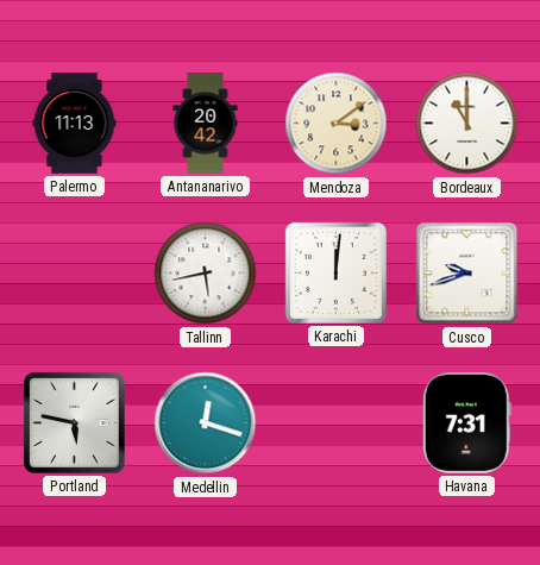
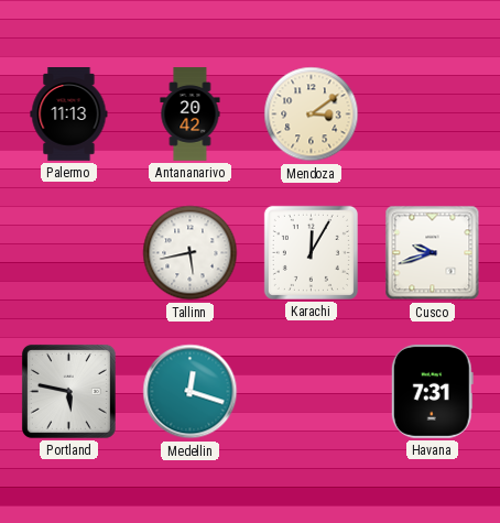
Bordeaux: 11:00 -> none
Karachi: 12:01 -> 12:05
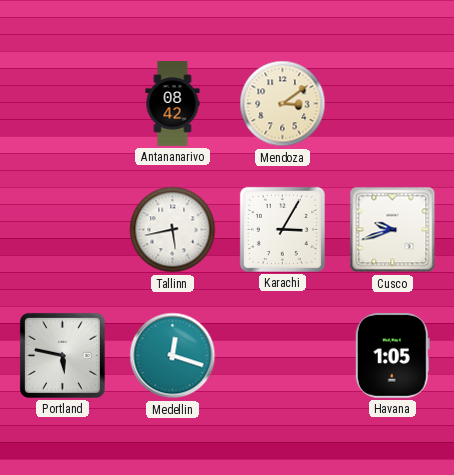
Palermo: 11:13 -> none
Antananarivo: 20:42 -> 08:42
Karachi: 12:05 -> 3:05
Havana: 7:31 -> 1:05
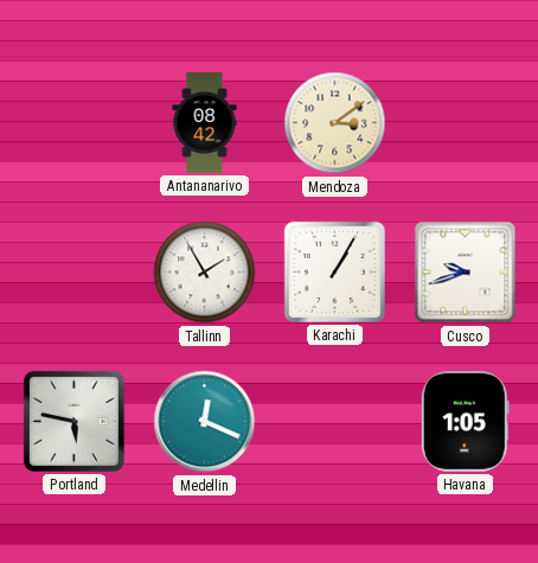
Tallinn: 5:43 -> 1:55
Karachi: 3:05 -> 1:05
Medellin: 12:18 -> 12:19
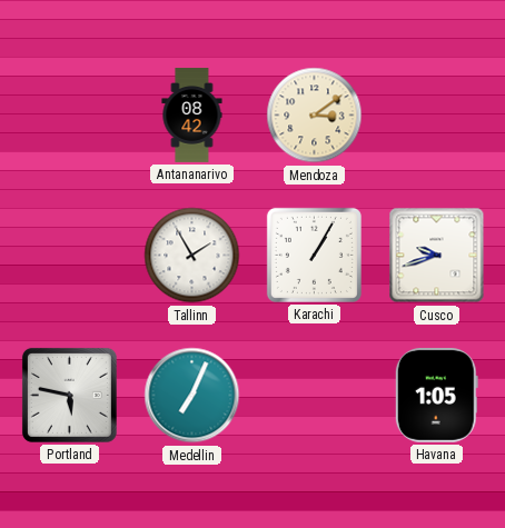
Medellin: 12:19 -> 7:04
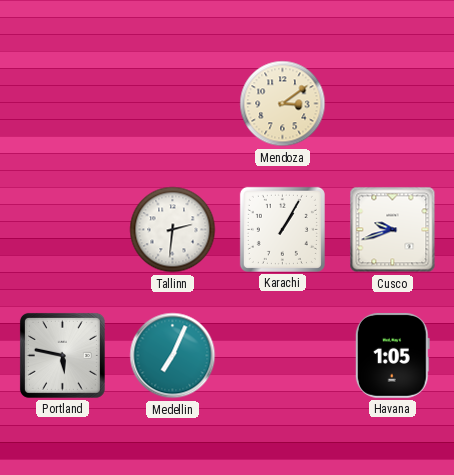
Antananarivo: 08:42 -> none
Tallinn: 1:55 -> 2:31
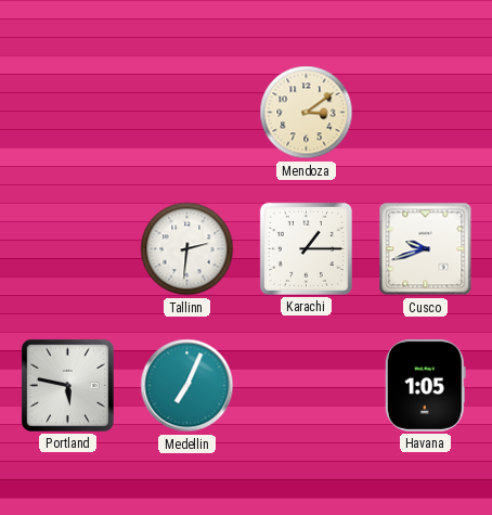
Karachi: 1:05 -> 1:15
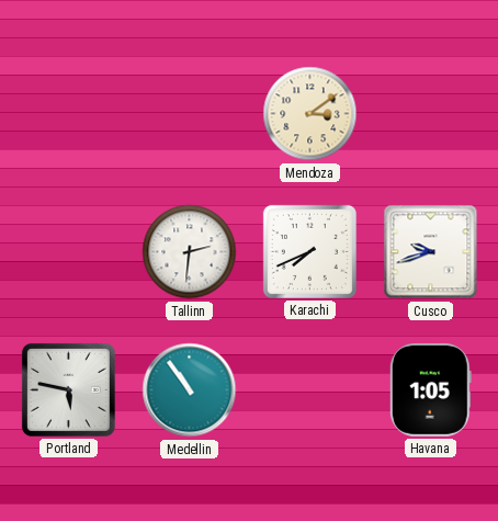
Karachi: 1:15 -> 7:41
Medellin: 7:04 -> 10:54
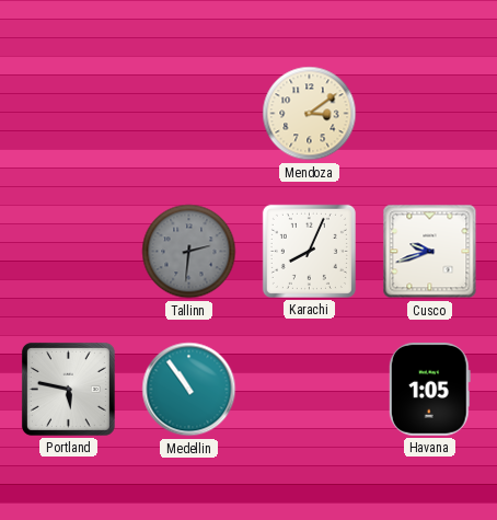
Tallinn dial: white -> grey
Karachi: 7:41 -> 8:04
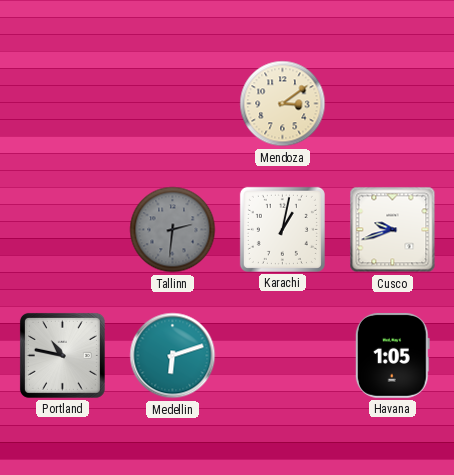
Karachi: 8:04 -> 1:02
Portland: 5:47 -> 10:47
Medellin: 10:54 -> 6:12
